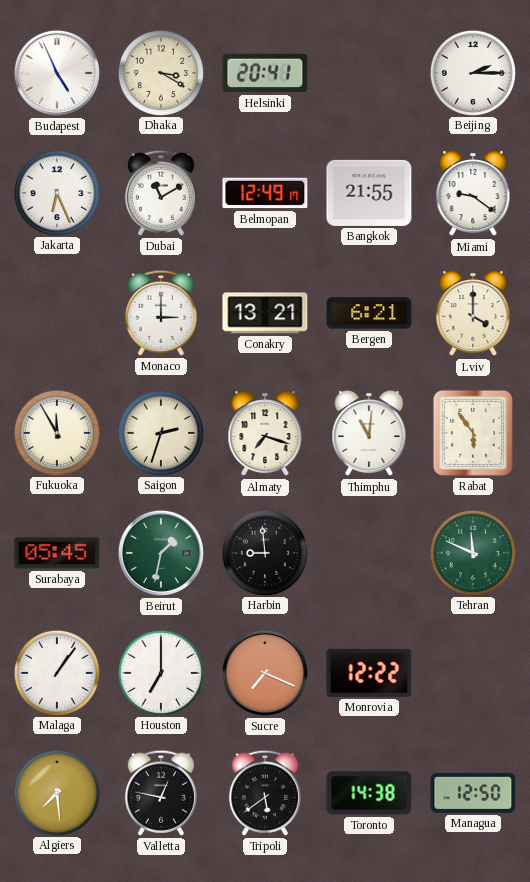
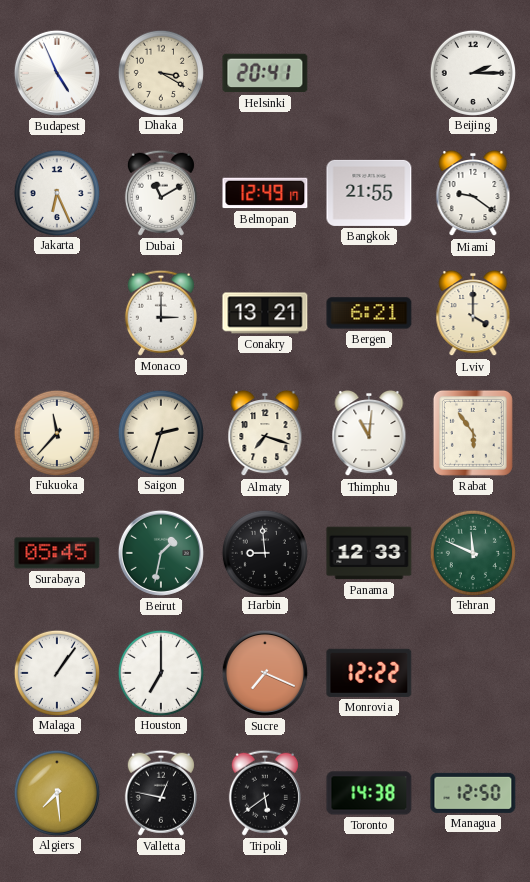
Fukuoka: 11:55 -> 11:37
Panama: none -> 12:33
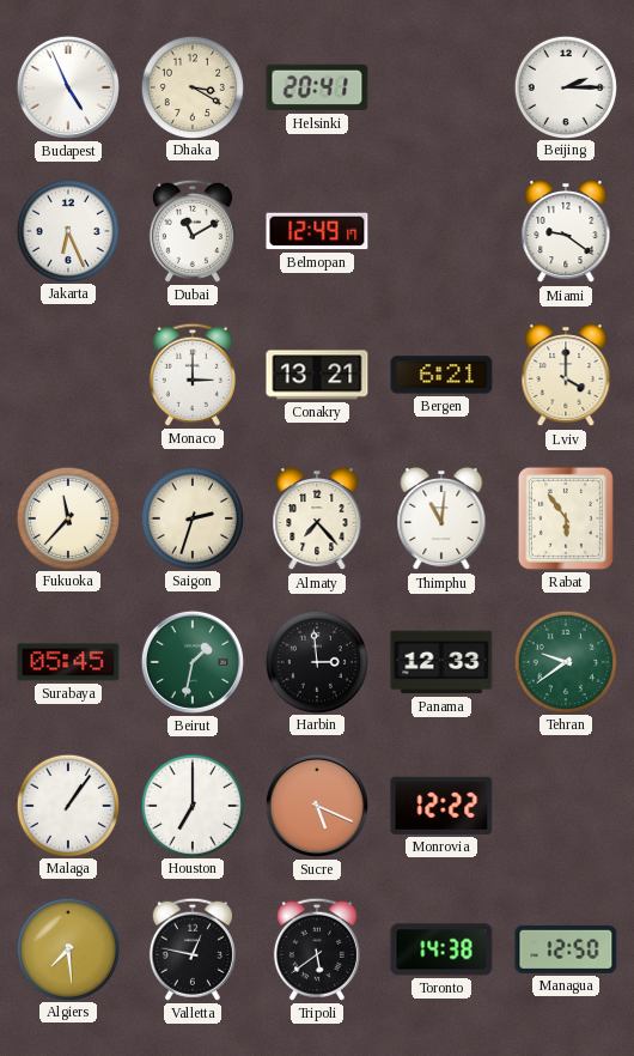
Bangkok: 21:55 -> none
Almaty: 7:18 -> 7:23
Harbin: 8:59 -> 2:59
Tehran: 11:49 -> 9:39
Sucre: 7:19 -> 5:19
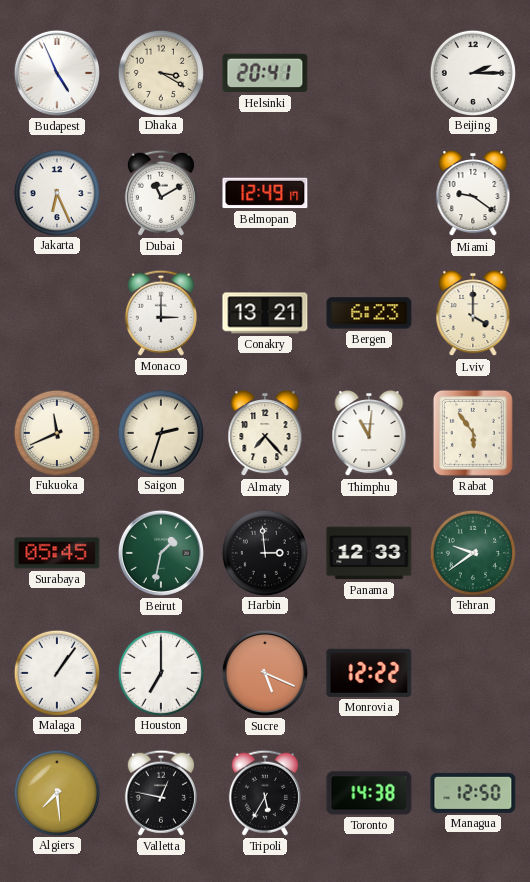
Bergen: 6:21 -> 6:23
Fukuoka: 11:37 -> 11:41
Tripoli: 5:39 -> 5:35
